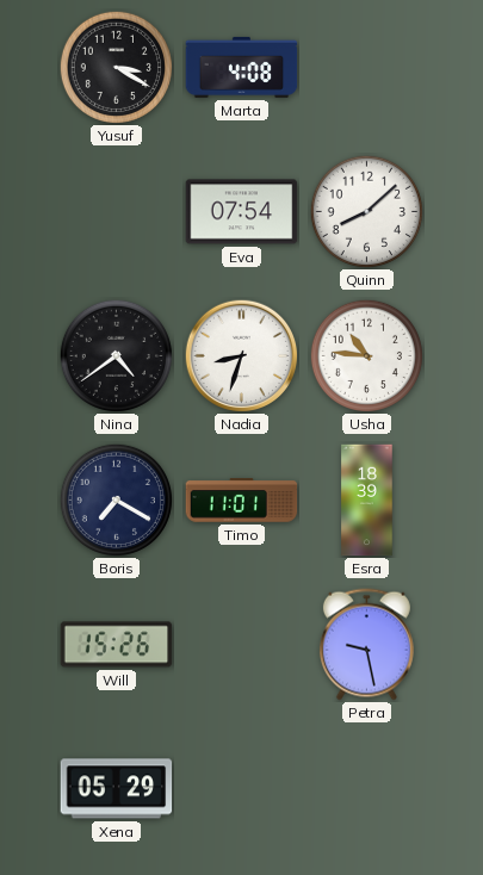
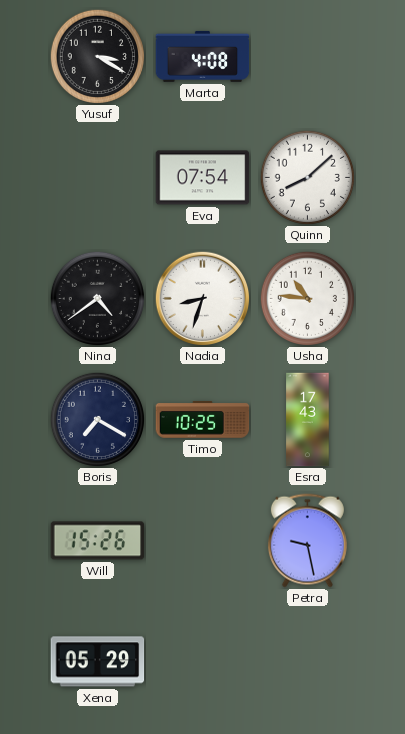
Timo: 11:01 -> 10:25
Esra: 18:39 -> 17:43
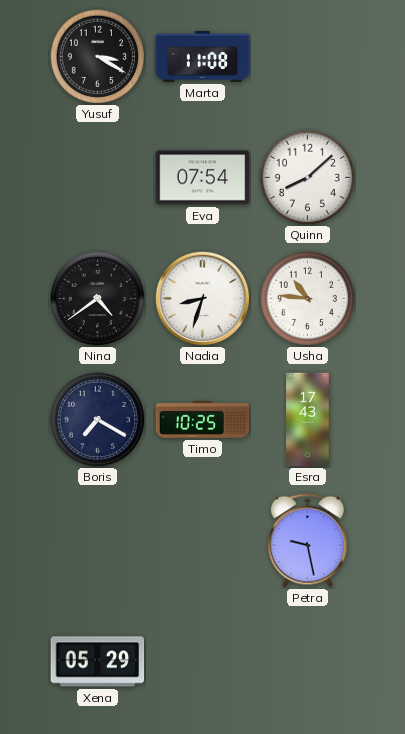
Marta: 4:08 -> 11:08
Will: 15:26 -> none
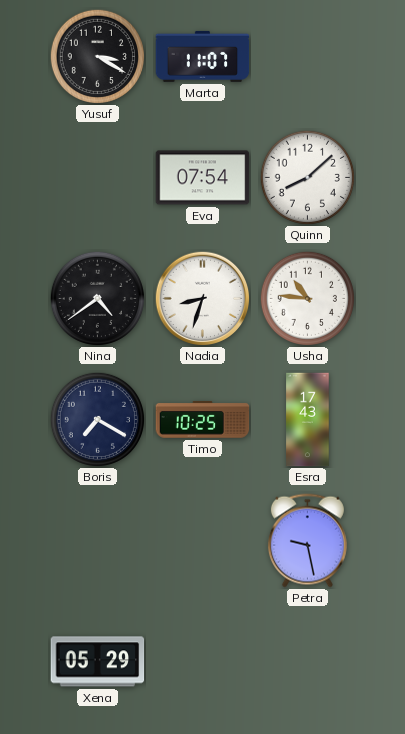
Marta: 11:08 -> 11:07
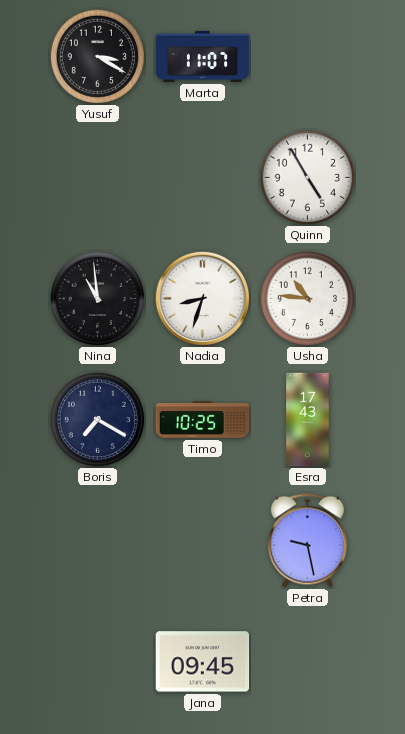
Eva: 07:54 -> none
Quinn: 8:08 -> 4:55
Nina: 4:39 -> 10:59
Xena: 05:29 -> none
Jana: none -> 09:45
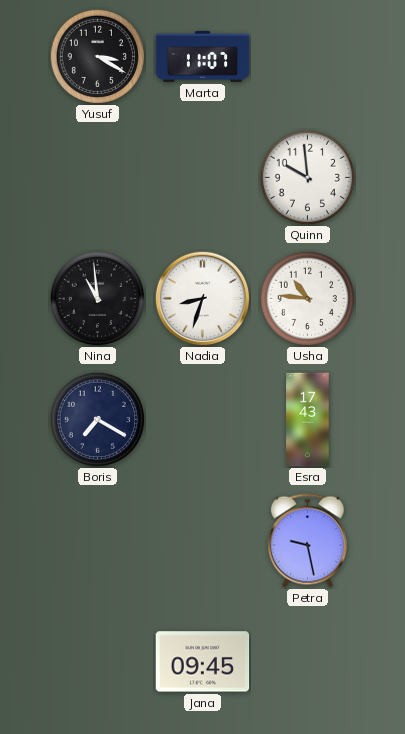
Quinn: 4:55 -> 9:59
Timo: 10:25 -> none
